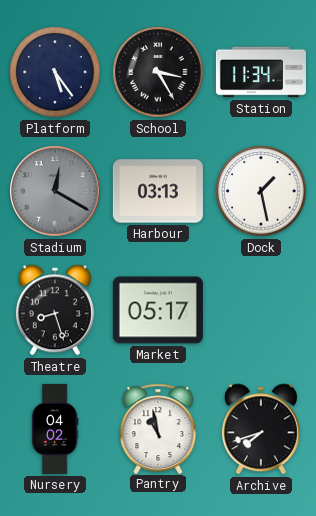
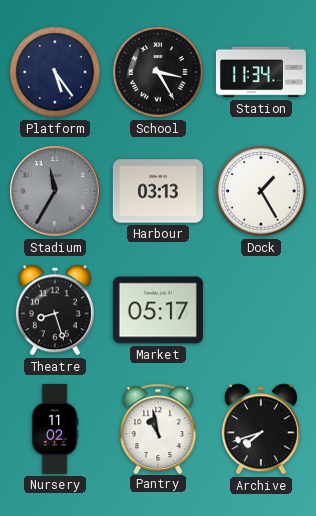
Stadium: 12:20 -> 11:35
Dock: 1:28 -> 1:25
Nursery: 04:02 -> 11:02
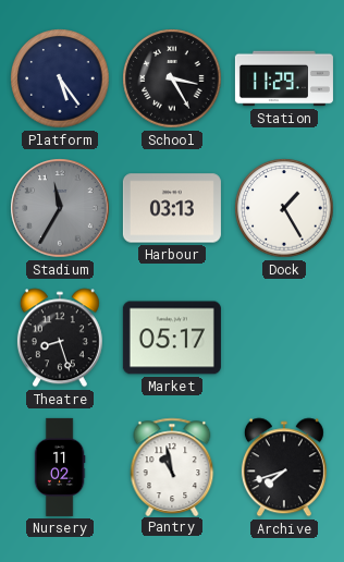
Station: 11:34 -> 11:29
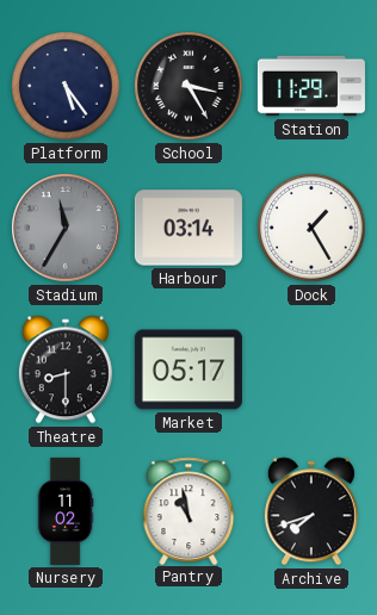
Harbour: 03:13 -> 03:14
Theatre: 8:27 -> 8:30
